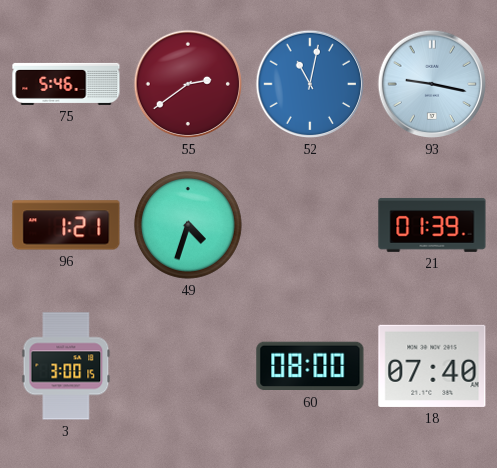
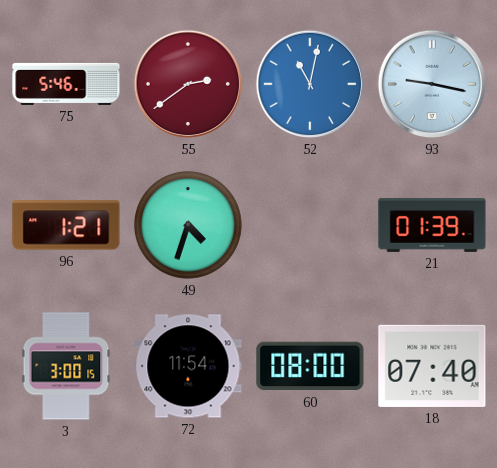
72: none -> 11:54
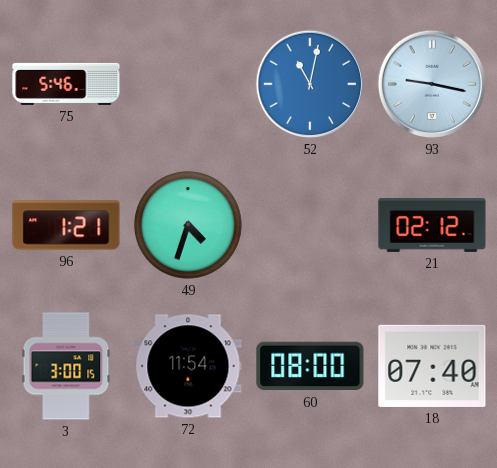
55: 2:39 -> none
21: 01:39 -> 02:12
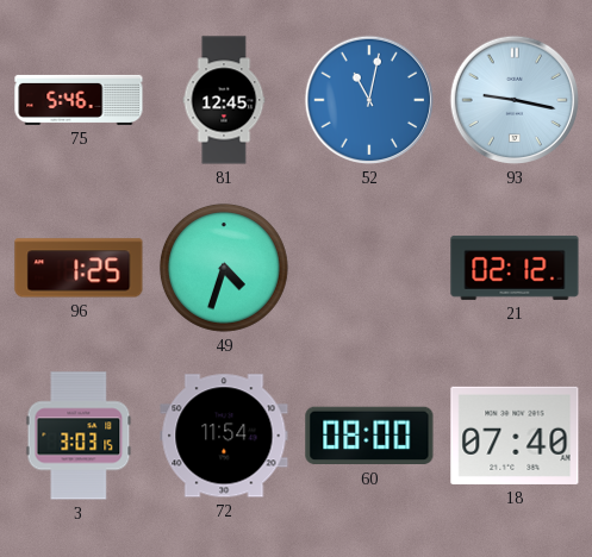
81: none -> 12:45
96: 1:21 -> 1:25
3: 3:00 -> 3:03
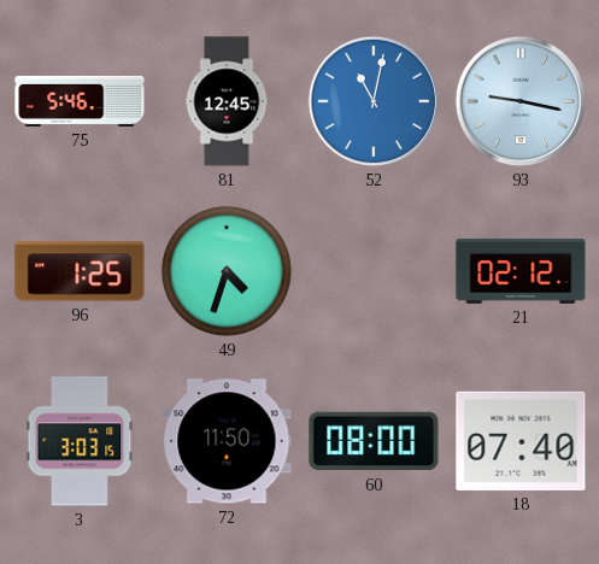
72: 11:54 -> 11:50
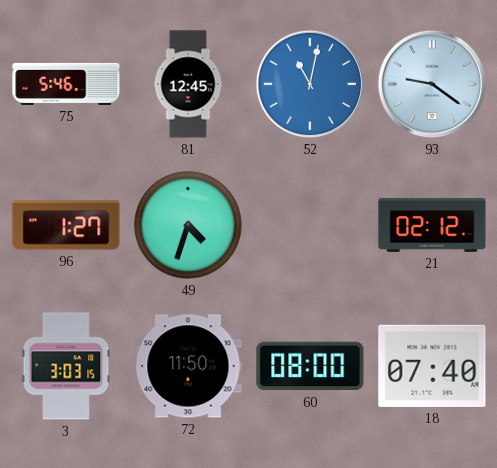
93: 9:17 -> 9:21
96: 1:25 -> 1:27
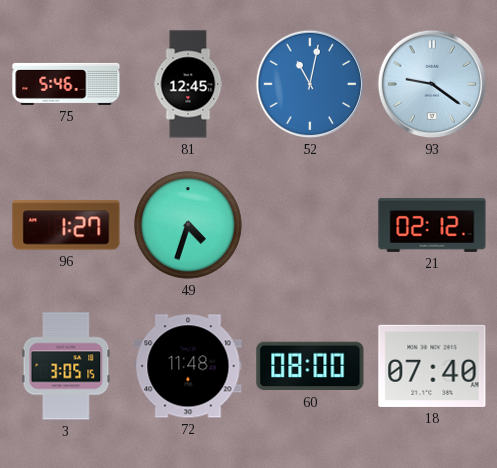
3: 3:03 -> 3:05
72: 11:50 -> 11:48
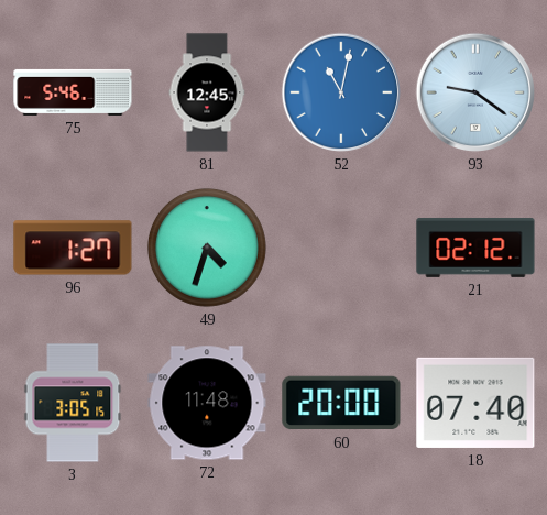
60: 08:00 -> 20:00
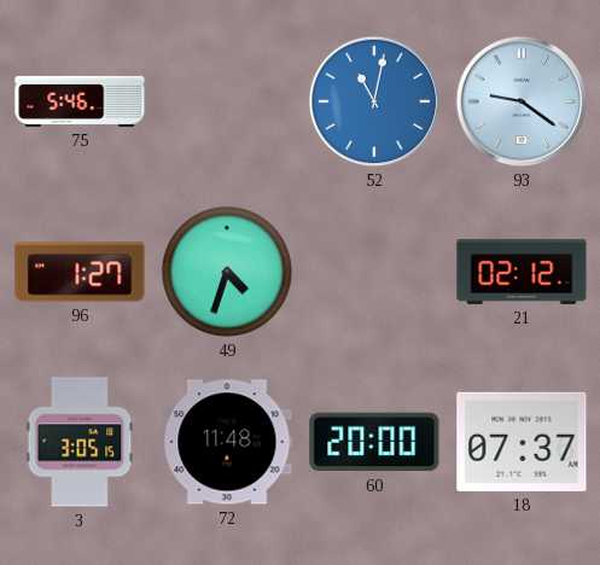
81: 12:45 -> none
18: 07:40 -> 07:37
